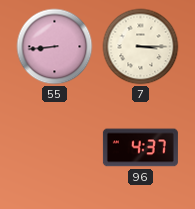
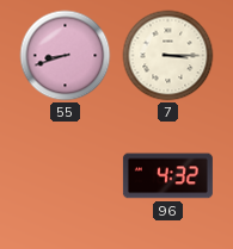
55: 8:44 -> 8:42
96: 4:37 -> 4:32
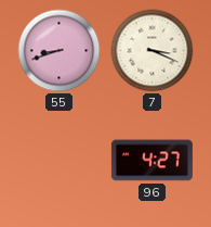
7: 3:15 -> 3:19
96: 4:32 -> 4:27
